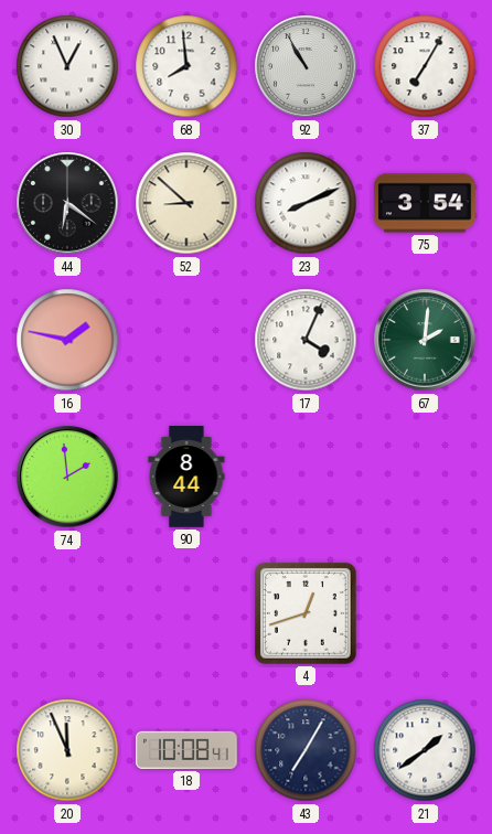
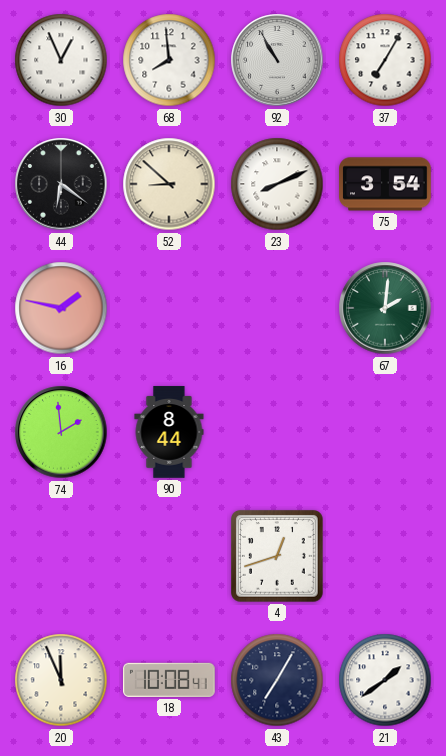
17: 4:04 -> none
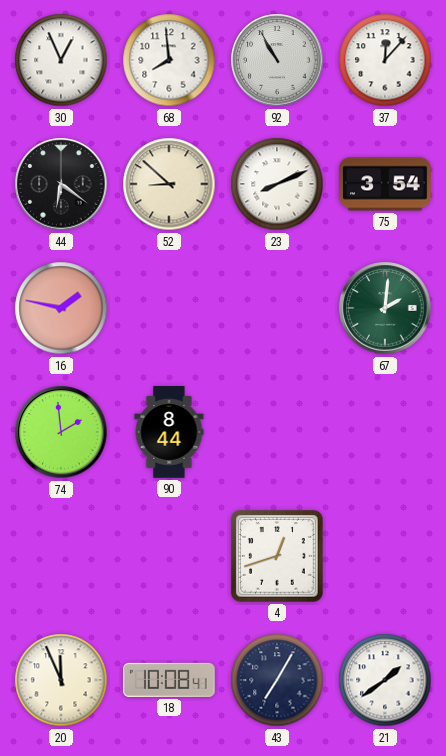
37: 7:05 -> 12:07
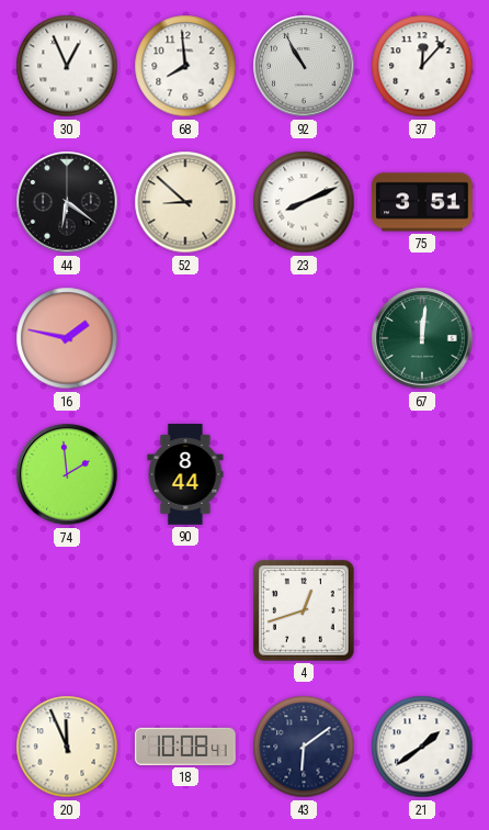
75: 3:54 -> 3:51
67: 2:01 -> 12:01
43: 7:05 -> 6:09
